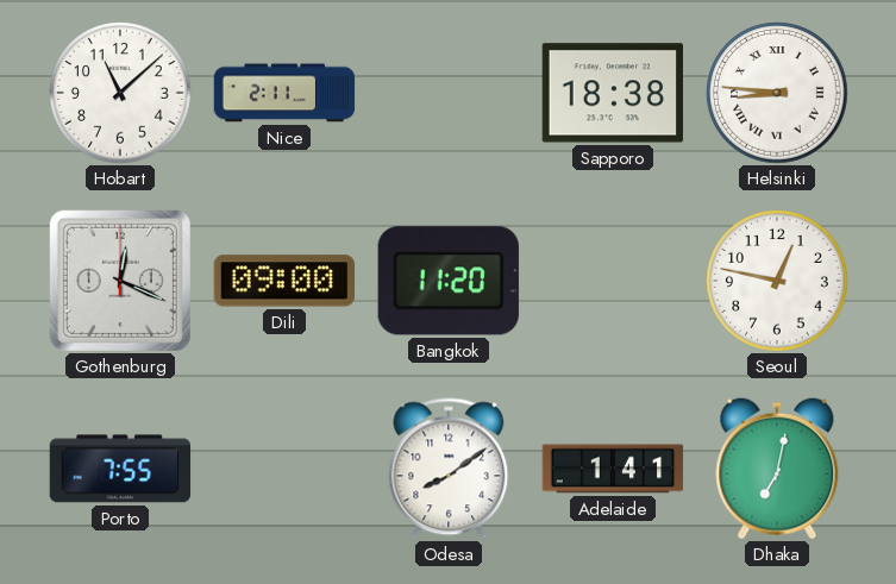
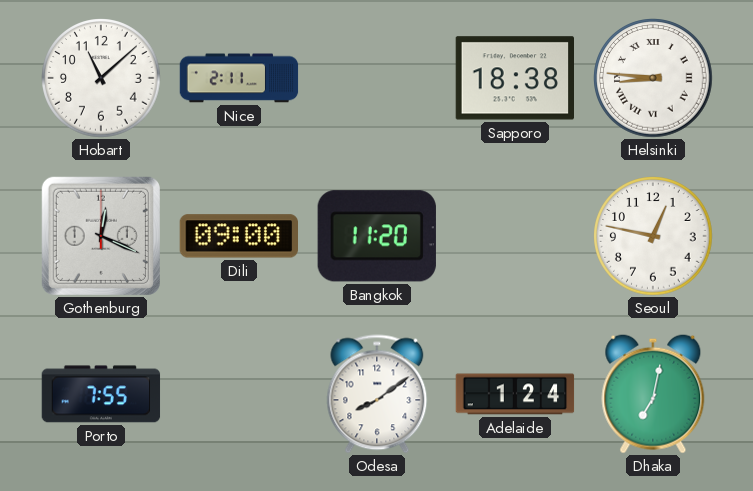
Adelaide: 1:41 -> 1:24
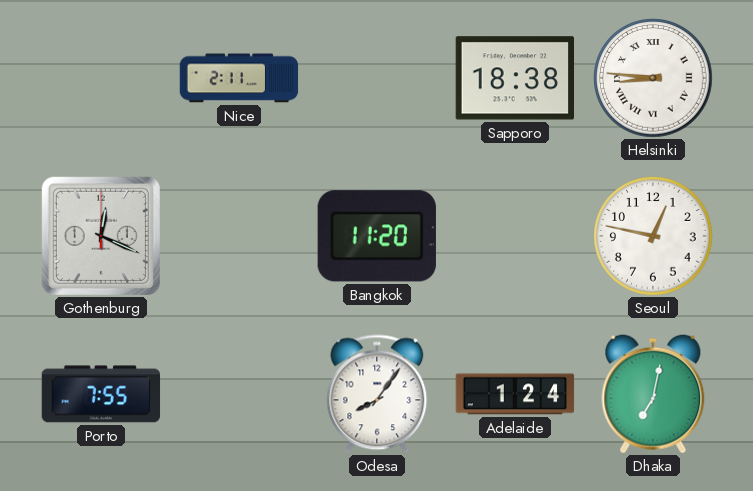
Hobart: 11:08 -> none
Dili: 09:00 -> none
Odesa: 8:09 -> 8:06
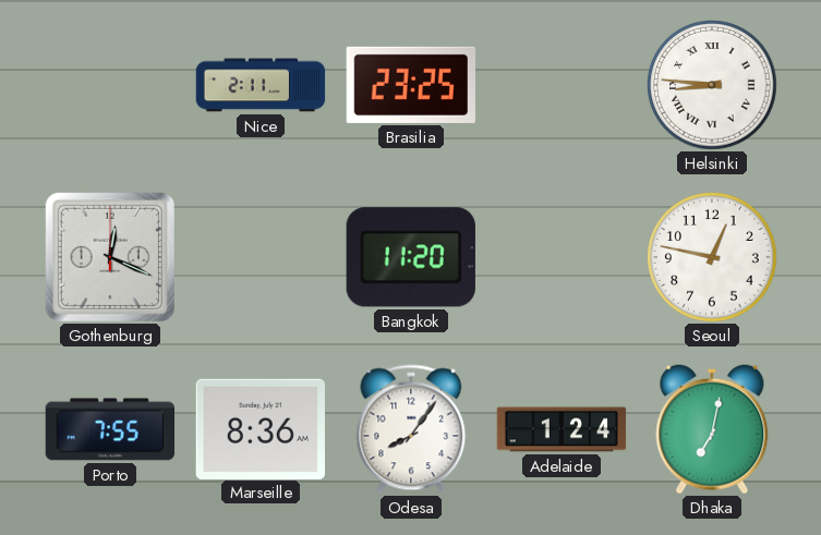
Brasilia: none -> 23:25
Sapporo: 18:38 -> none
Marseille: none -> 8:36
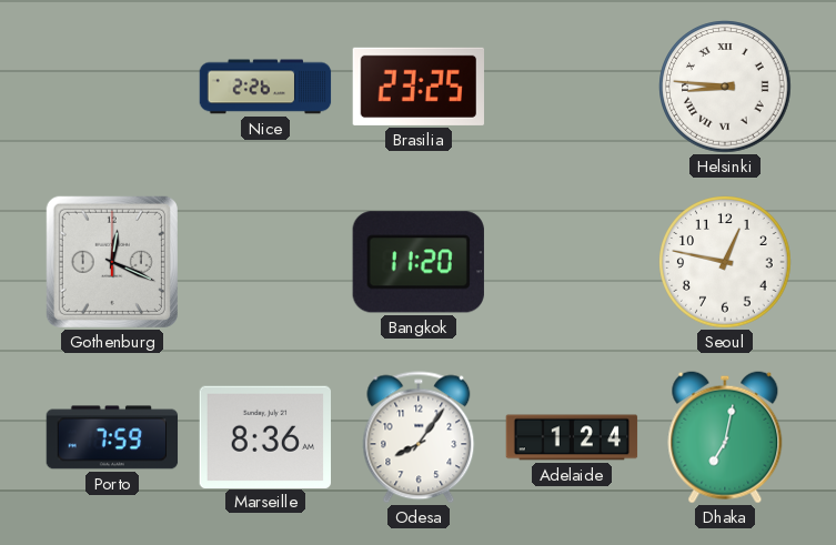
Nice: 2:11 -> 2:26
Porto: 7:55 -> 7:59
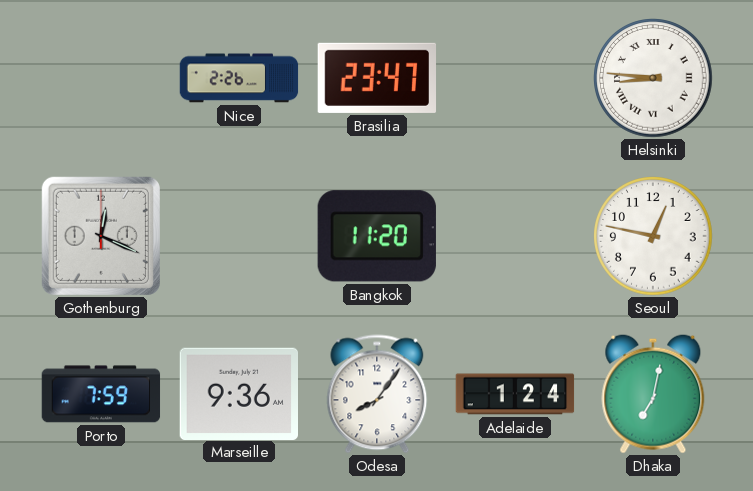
Brasilia: 23:25 -> 23:47
Marseille: 8:36 -> 9:36
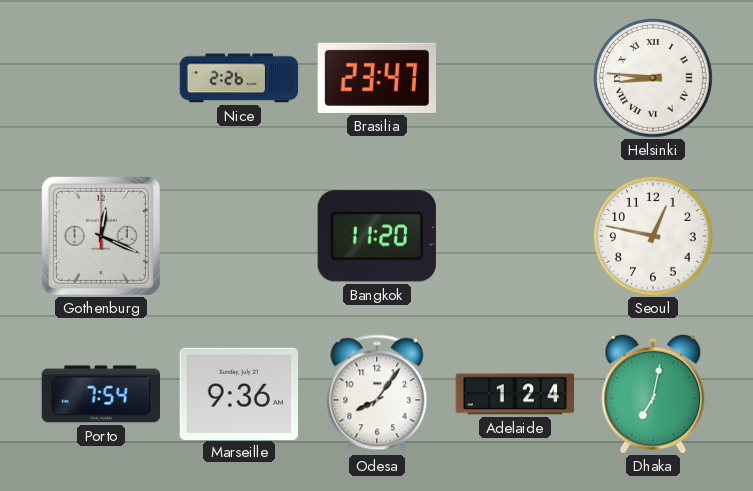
Porto: 7:59 -> 7:54
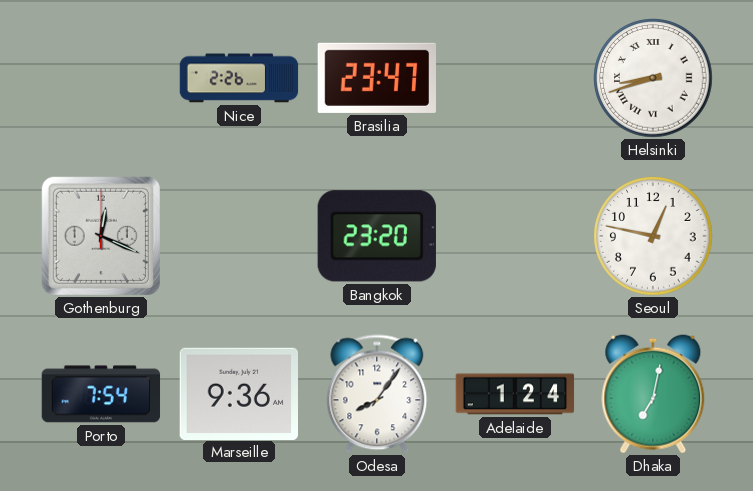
Helsinki: 8:46 -> 8:42
Bangkok: 11:20 -> 23:20
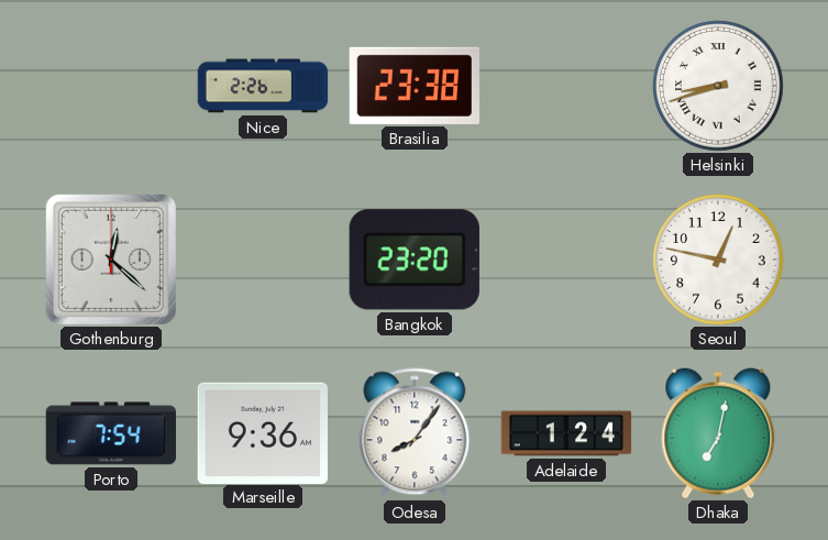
Brasilia: 23:47 -> 23:38
Gothenburg: 12:19 -> 12:22
